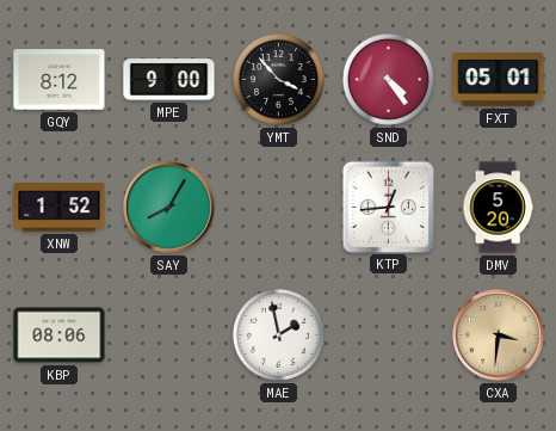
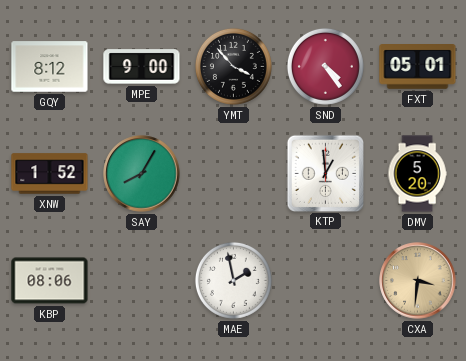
KTP: 12:44 -> 12:59
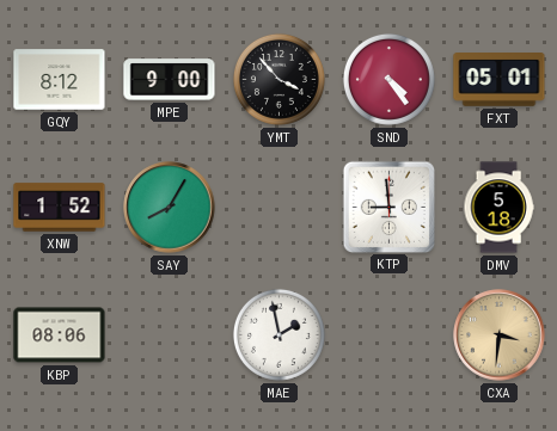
KTP: 12:59 -> 8:59
DMV: 5:20 -> 5:18
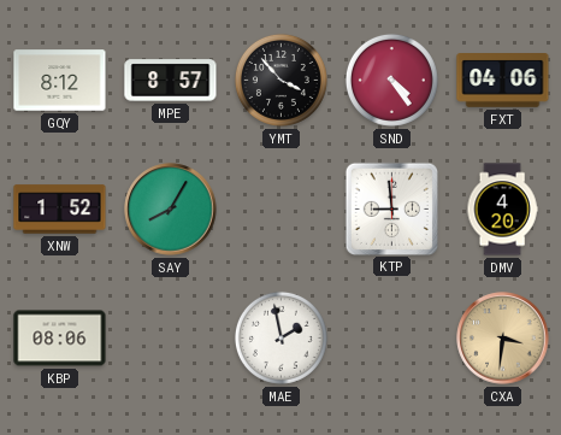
MPE: 9:00 -> 8:57
FXT: 05:01 -> 04:06
DMV: 5:18 -> 4:20
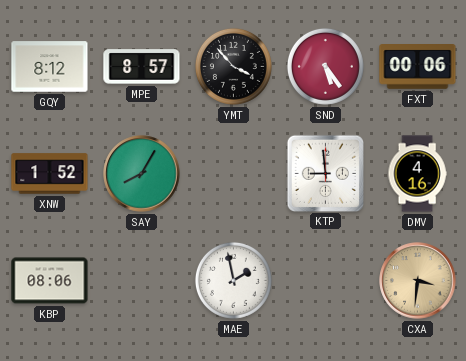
SND: 4:24 -> 5:24
FXT: 04:06 -> 00:06
DMV: 4:20 -> 4:16
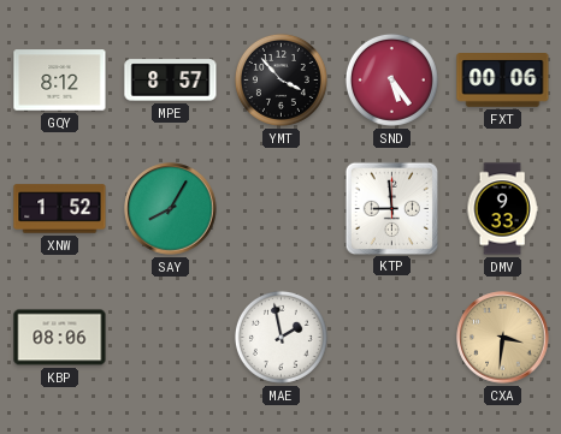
DMV: 4:16 -> 9:33
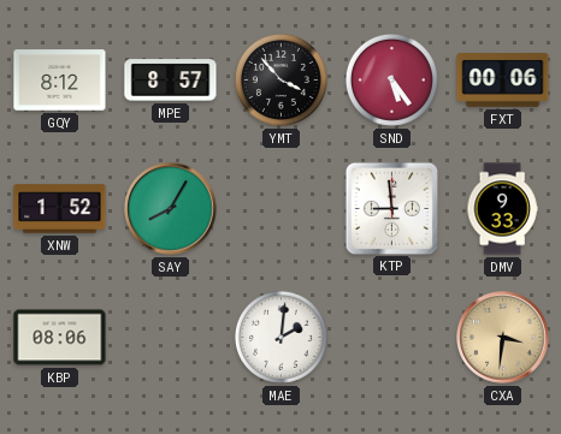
MAE: 1:58 -> 2:01
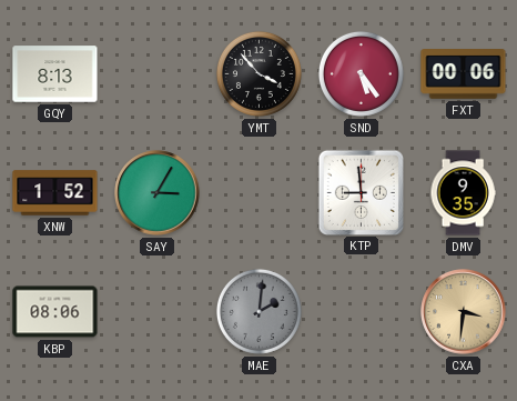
GQY: 8:12 -> 8:13
MPE: 8:57 -> none
SAY: 8:05 -> 3:05
DMV: 9:33 -> 9:35
MAE dial: white -> grey
